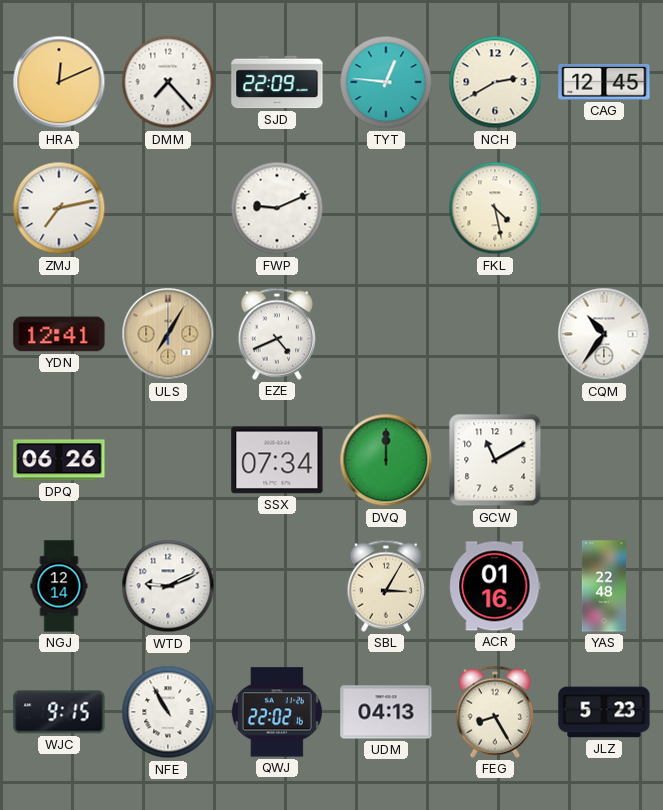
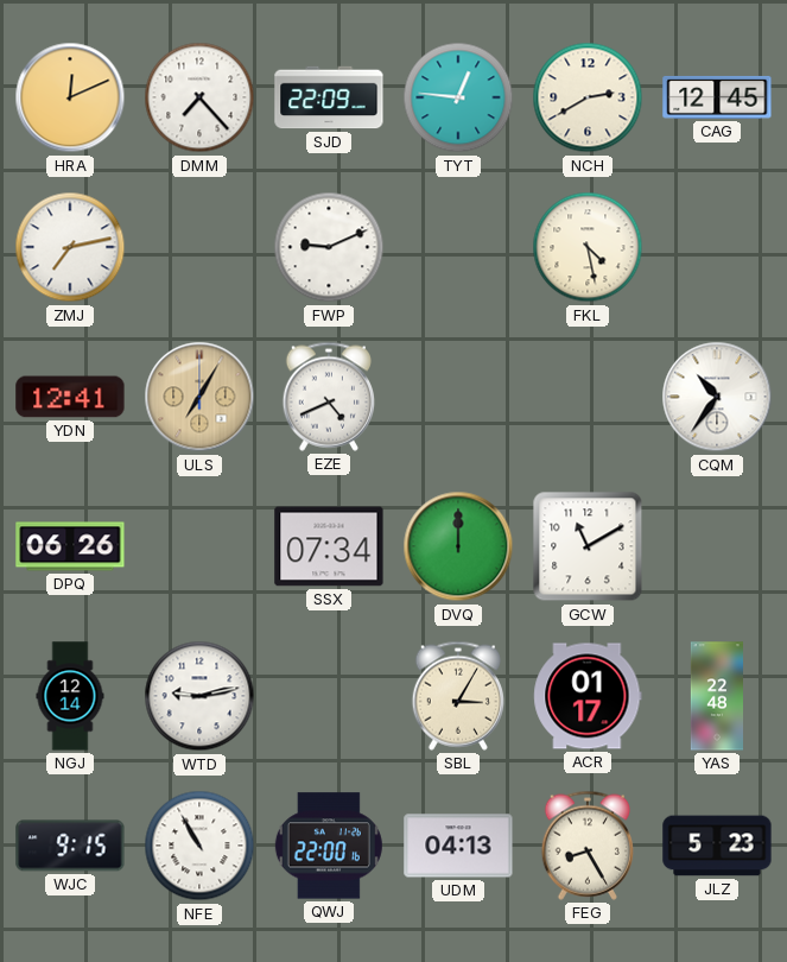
WTD: 9:11 -> 9:13
ACR: 01:16 -> 01:17
QWJ: 22:02 -> 22:00
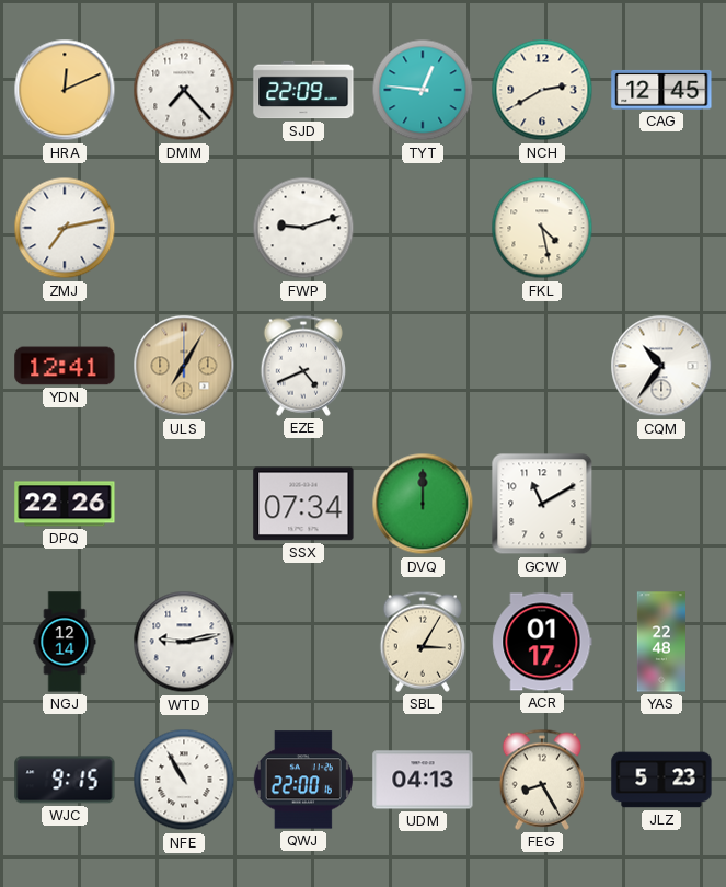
FWP: 9:11 -> 9:12
DPQ: 06:26 -> 22:26
